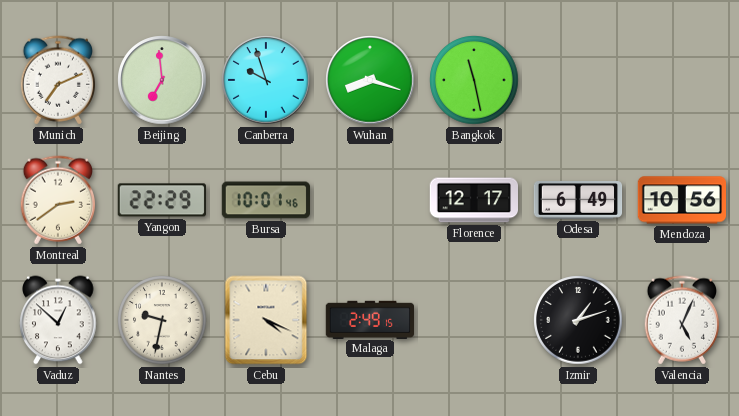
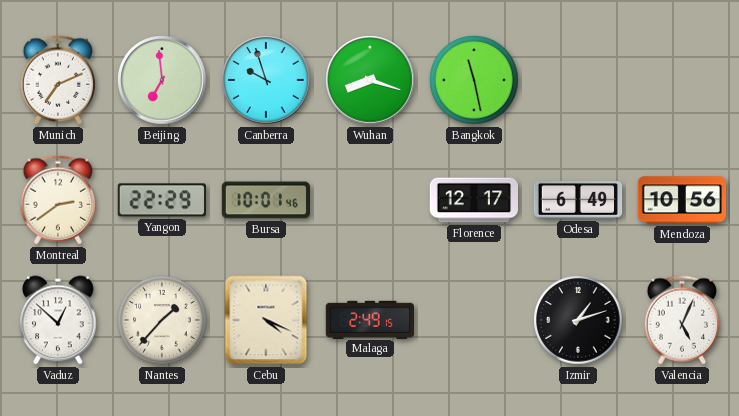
Nantes: 9:32 -> 1:37
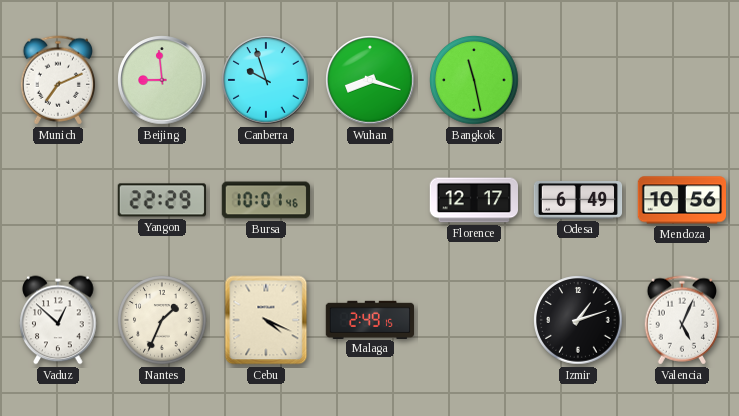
Beijing: 6:59 -> 8:59
Montreal: 2:39 -> none
Nantes: 1:37 -> 1:34
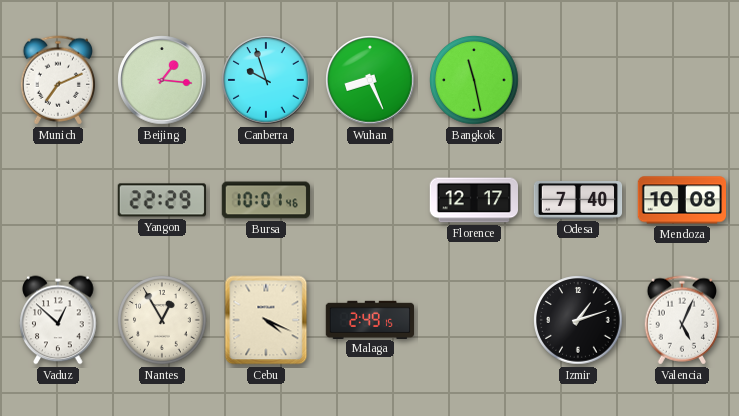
Beijing: 8:59 -> 1:16
Wuhan: 8:18 -> 8:26
Odesa: 6:49 -> 7:40
Mendoza: 10:56 -> 10:08
Nantes: 1:34 -> 12:55
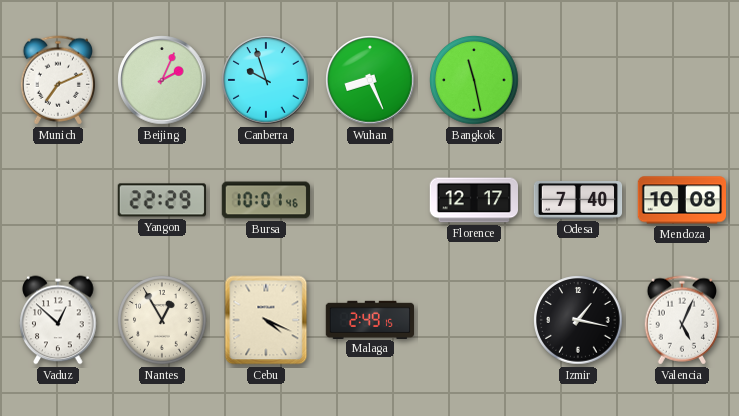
Beijing: 1:16 -> 2:04
Izmir: 1:12 -> 1:17
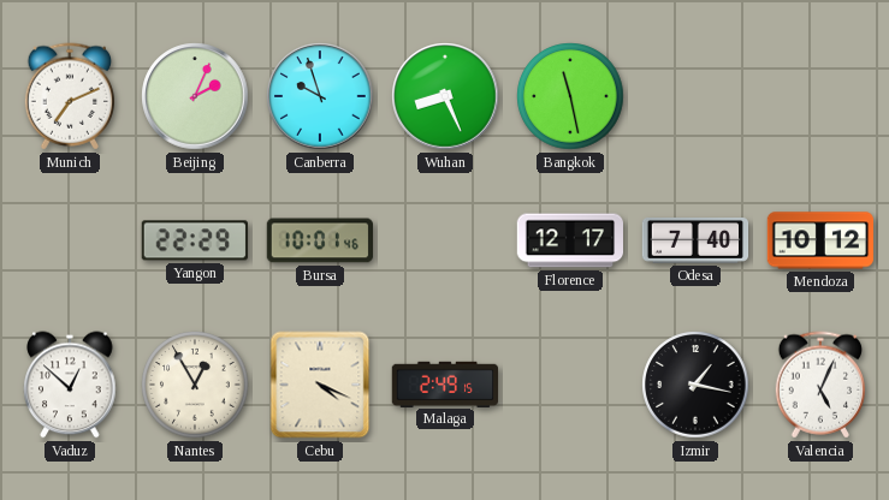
Mendoza: 10:08 -> 10:12
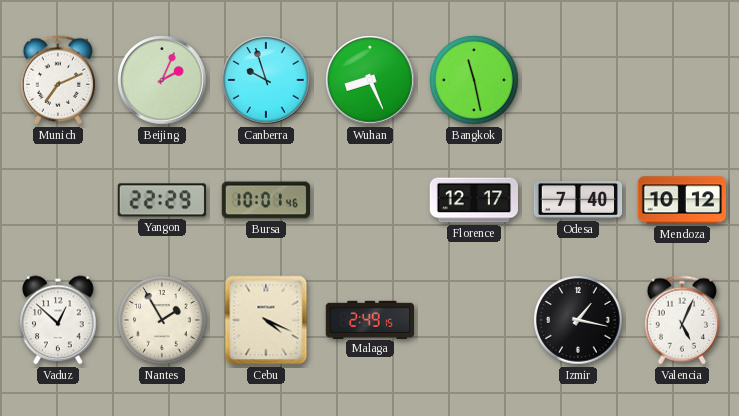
Nantes: 12:55 -> 1:55
